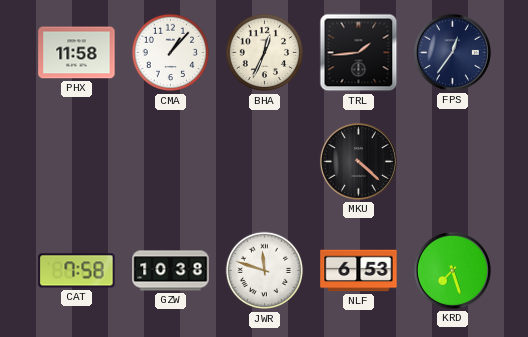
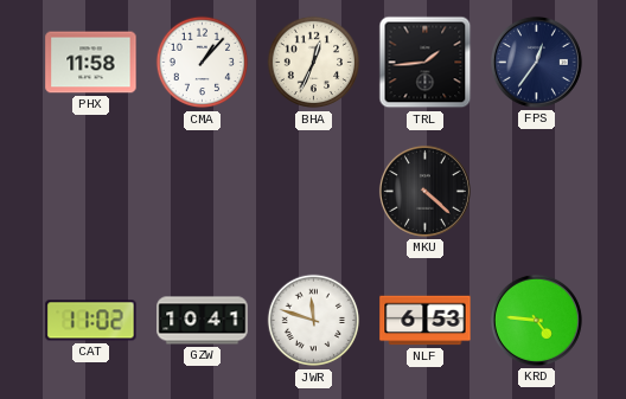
CAT: 7:58 -> 11:02
GZW: 10:38 -> 10:41
KRD: 7:27 -> 4:46
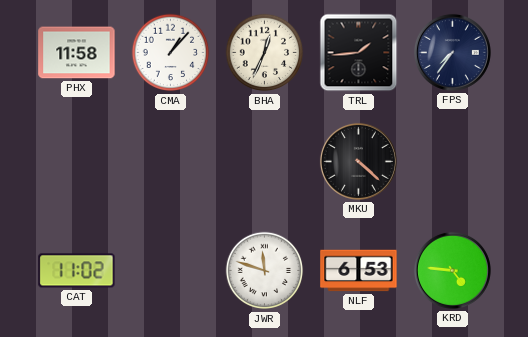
FPS: 12:36 -> 7:36
GZW: 10:41 -> none
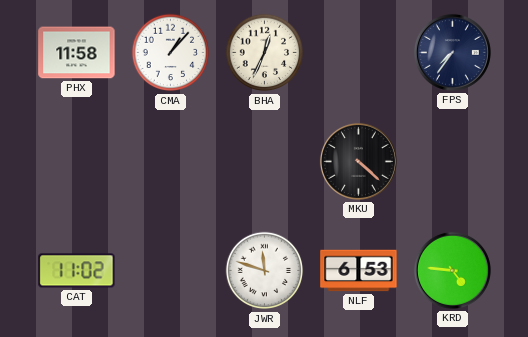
TRL: 1:44 -> none
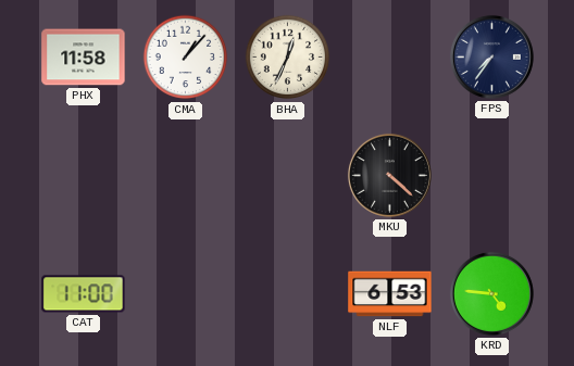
CAT: 11:02 -> 11:00
JWR: 11:48 -> none
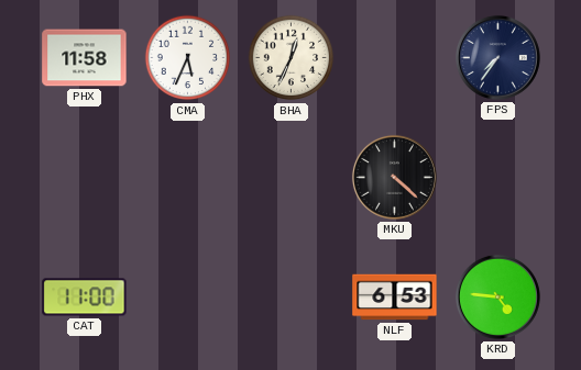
CMA: 1:07 -> 5:34
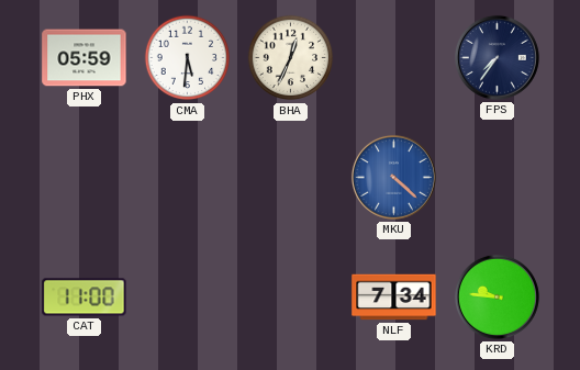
PHX: 11:58 -> 05:59
CMA: 5:34 -> 5:31
MKU dial: black -> blue
NLF: 6:53 -> 7:34
KRD: 4:46 -> 9:46
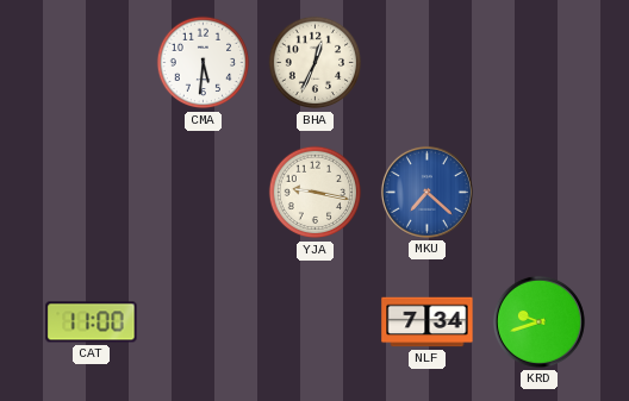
PHX: 05:59 -> none
FPS: 7:36 -> none
YJA: none -> 9:17
MKU: 4:22 -> 7:22
KRD: 9:46 -> 9:42
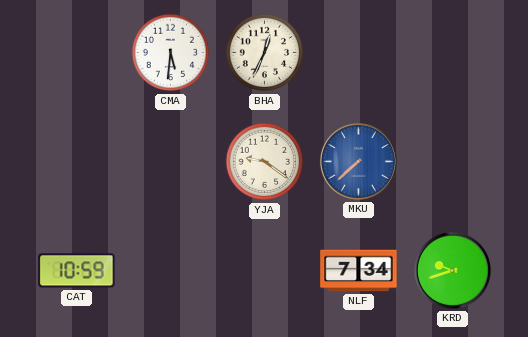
YJA: 9:17 -> 9:21
MKU: 7:22 -> 7:38
CAT: 11:00 -> 10:59
